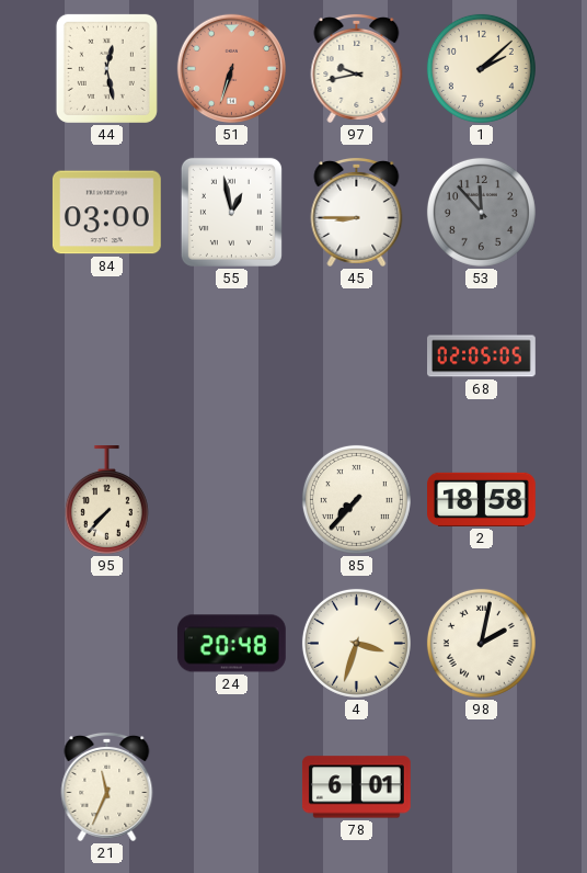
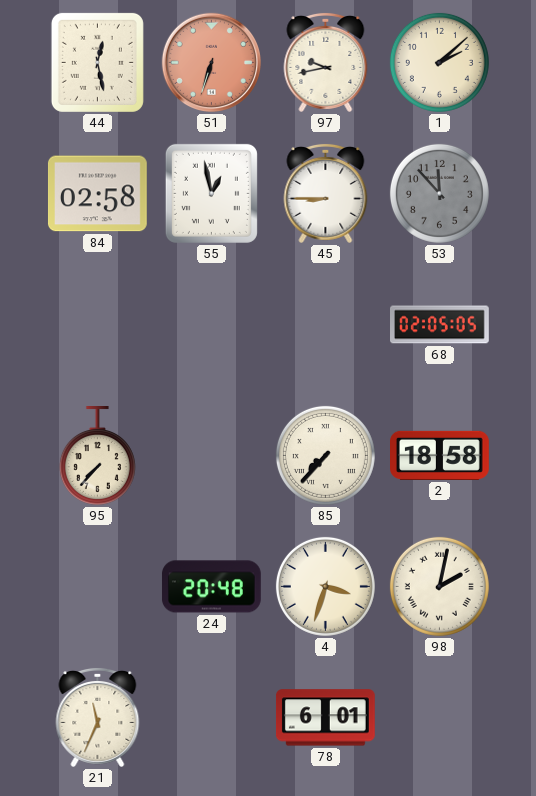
84: 03:00 -> 02:58
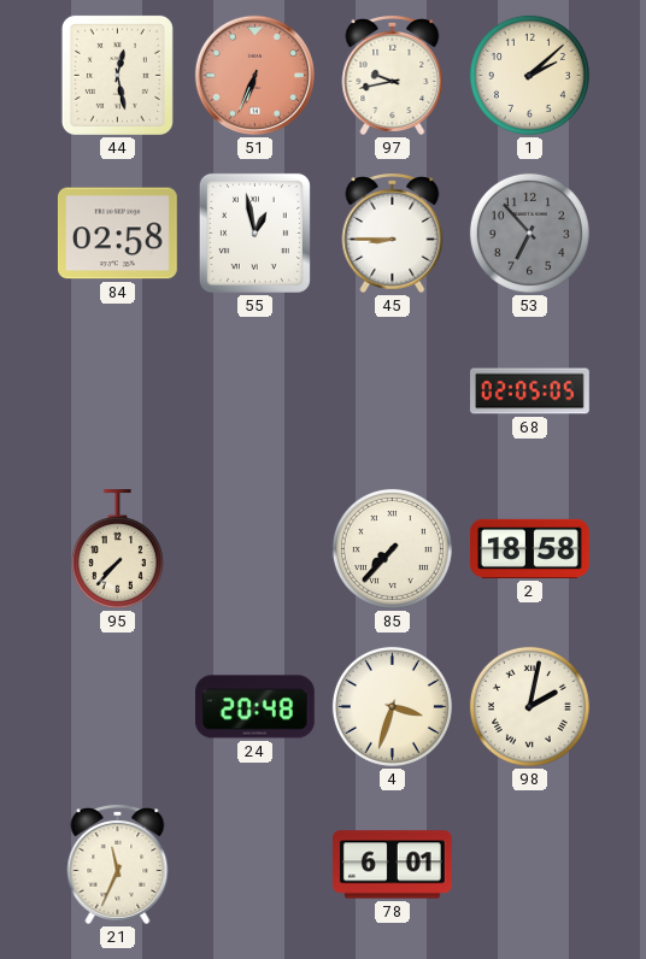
51: 6:33 -> 6:34
53: 11:53 -> 6:53
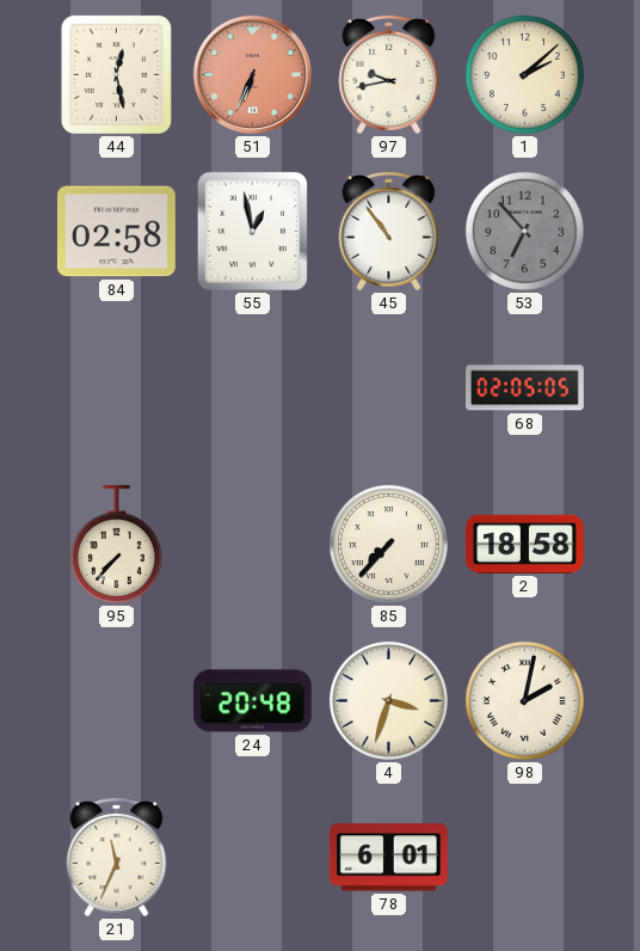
45: 8:45 -> 10:54
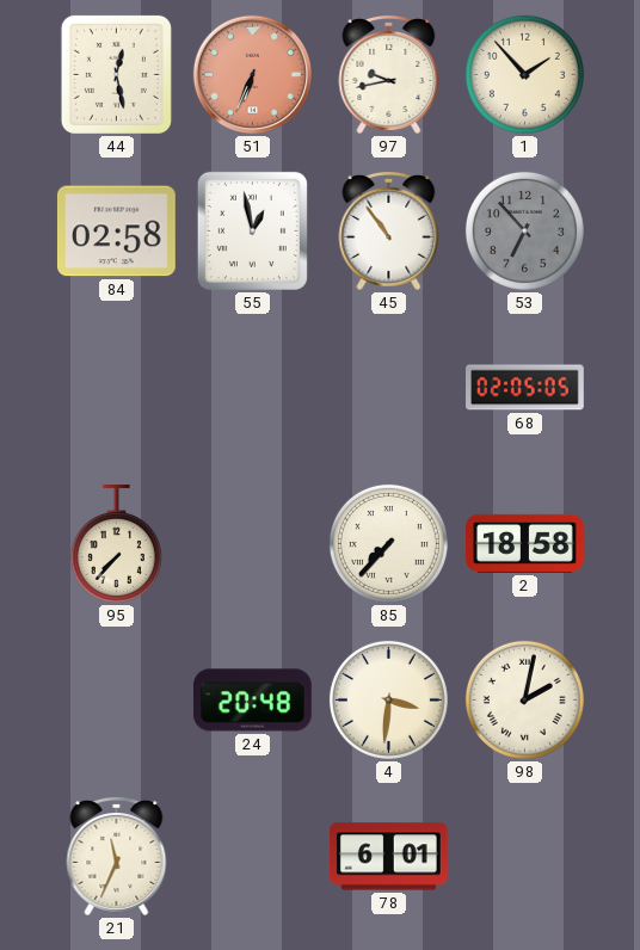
1: 2:08 -> 1:53
4: 3:33 -> 3:31
